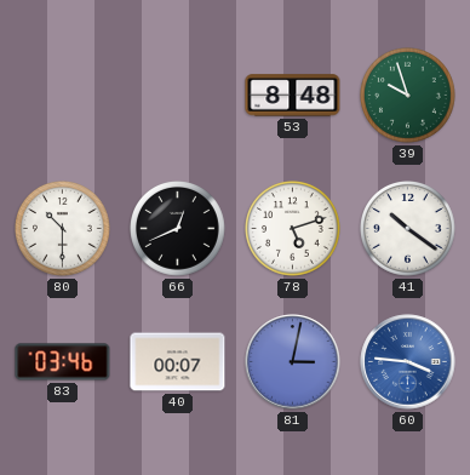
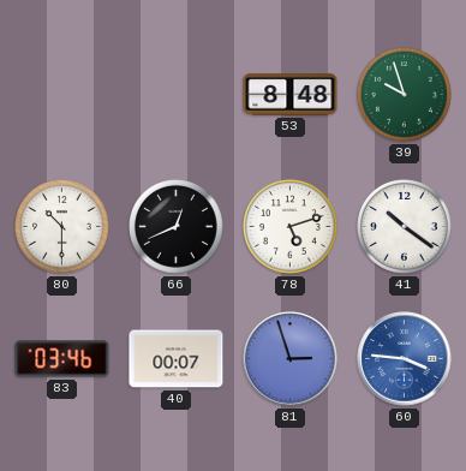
81: 3:02 -> 2:57
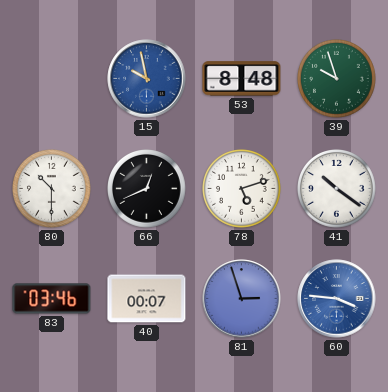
15: none -> 9:58
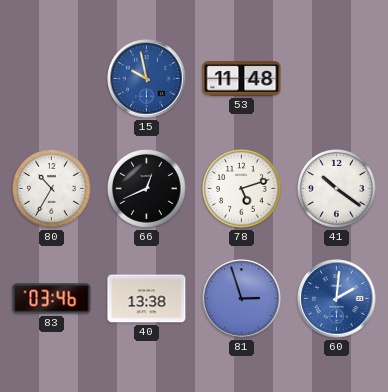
53: 8:48 -> 11:48
39: 9:57 -> none
80: 10:30 -> 10:35
40: 00:07 -> 13:38
60: 3:46 -> 2:01
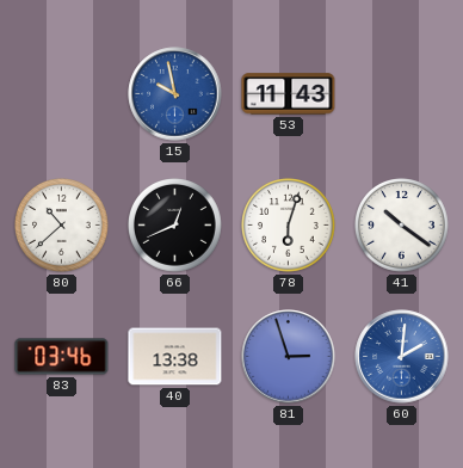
53: 11:48 -> 11:43
80: 10:35 -> 10:38
78: 5:12 -> 6:03
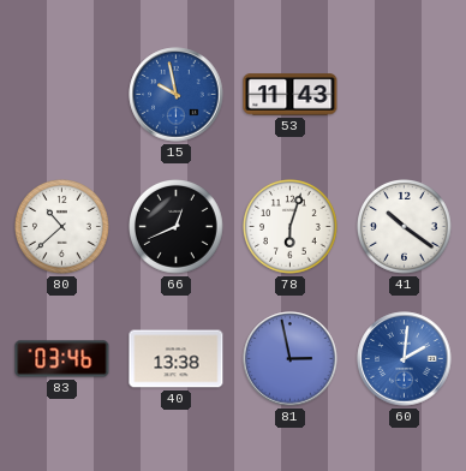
81: 2:57 -> 2:58
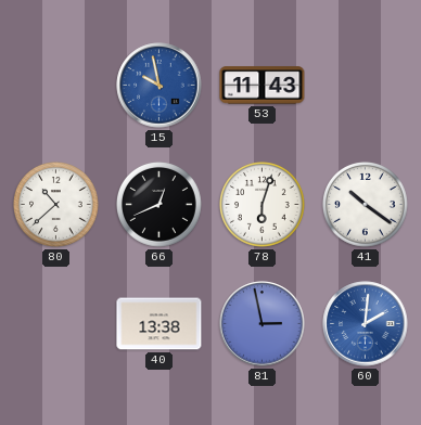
83: 03:46 -> none
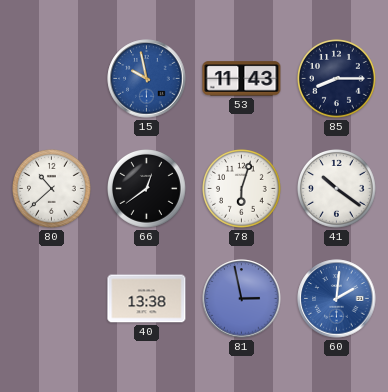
85: none -> 8:15
66: 12:41 -> 12:39
